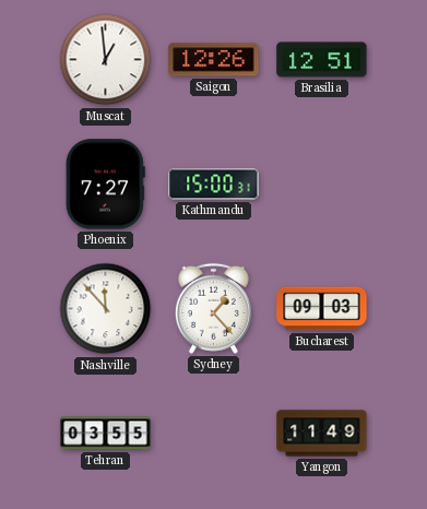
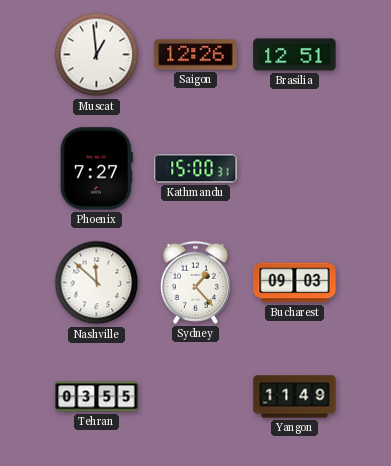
Nashville: 11:53 -> 11:52
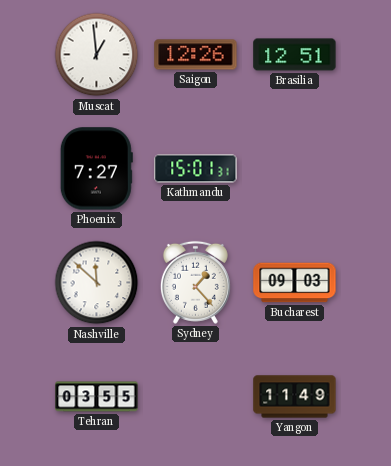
Kathmandu: 15:00 -> 15:01
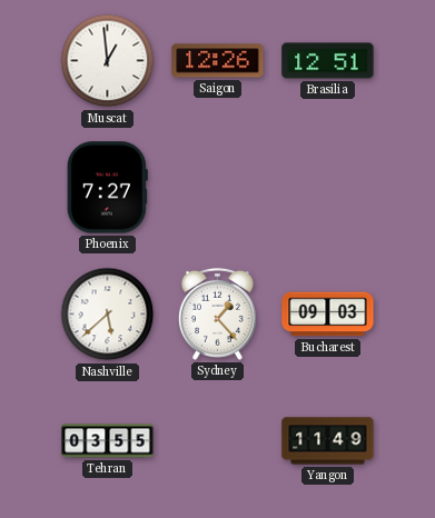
Kathmandu: 15:01 -> none
Nashville: 11:52 -> 5:38
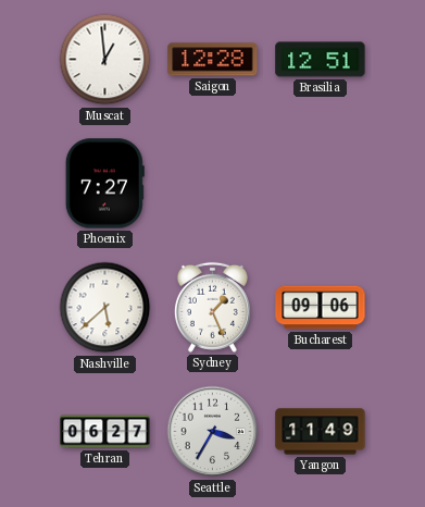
Saigon: 12:26 -> 12:28
Sydney: 1:23 -> 1:26
Bucharest: 09:03 -> 09:06
Tehran: 03:55 -> 06:27
Seattle: none -> 3:35
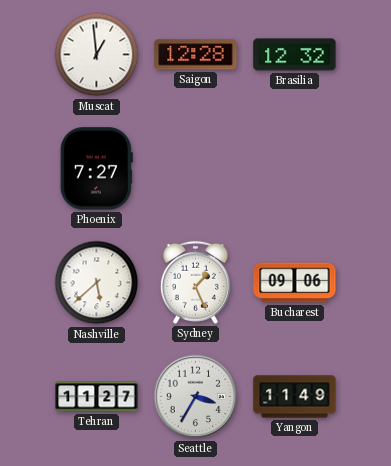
Brasilia: 12:51 -> 12:32
Tehran: 06:27 -> 11:27
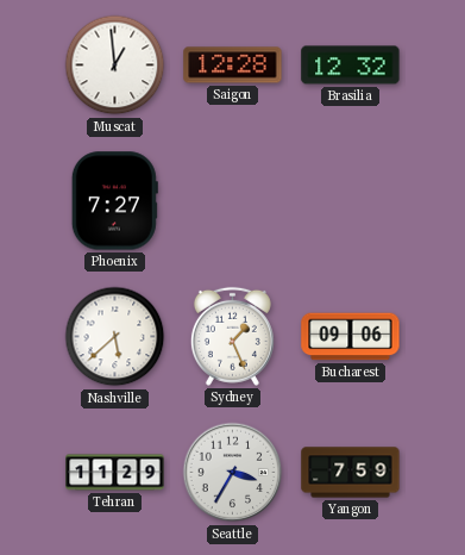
Tehran: 11:27 -> 11:29
Yangon: 11:49 -> 7:59
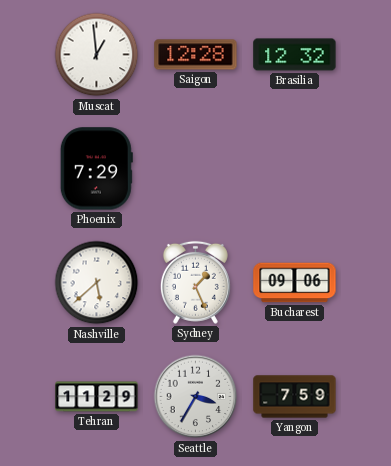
Phoenix: 7:27 -> 7:29
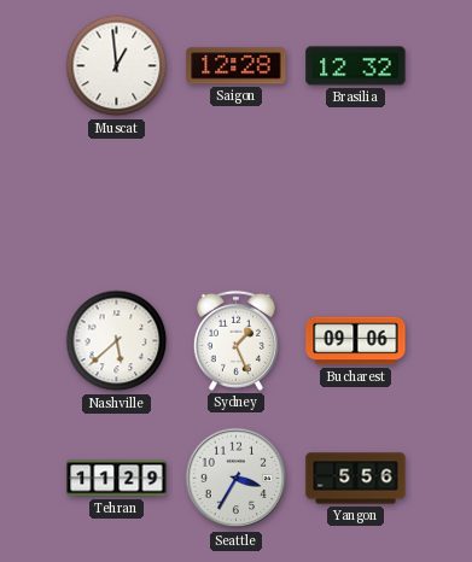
Phoenix: 7:29 -> none
Yangon: 7:59 -> 5:56
